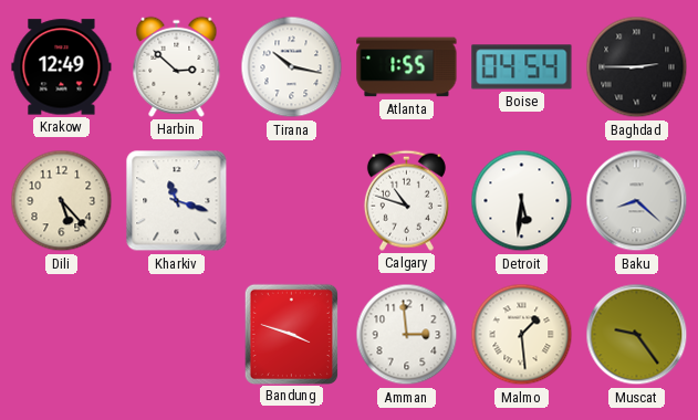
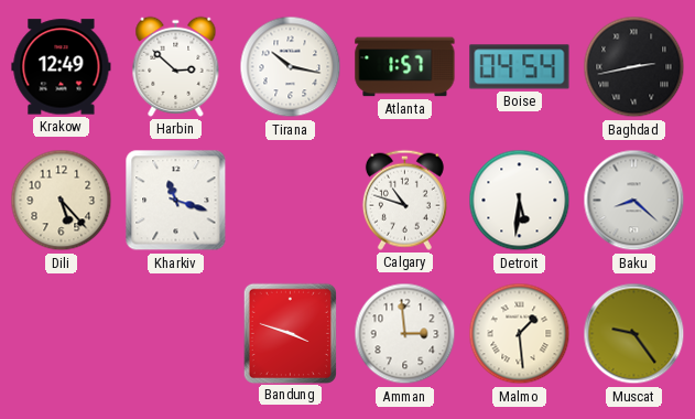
Atlanta: 1:55 -> 1:57
Baghdad: 2:45 -> 2:43
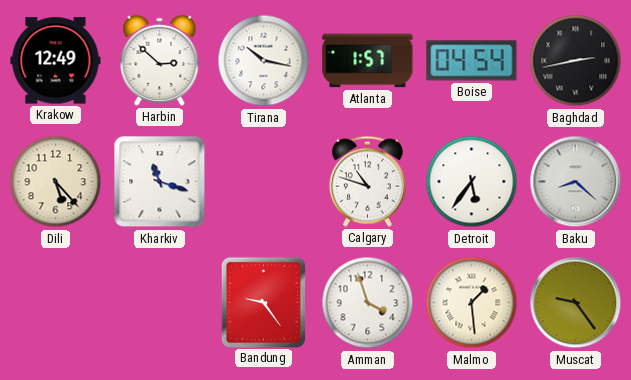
Detroit: 5:31 -> 5:36
Bandung: 3:48 -> 9:24
Amman: 2:59 -> 3:57
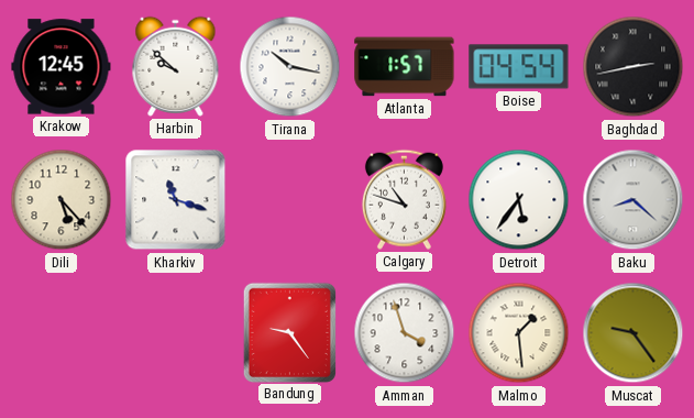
Krakow: 12:49 -> 12:45
Harbin: 2:52 -> 9:52
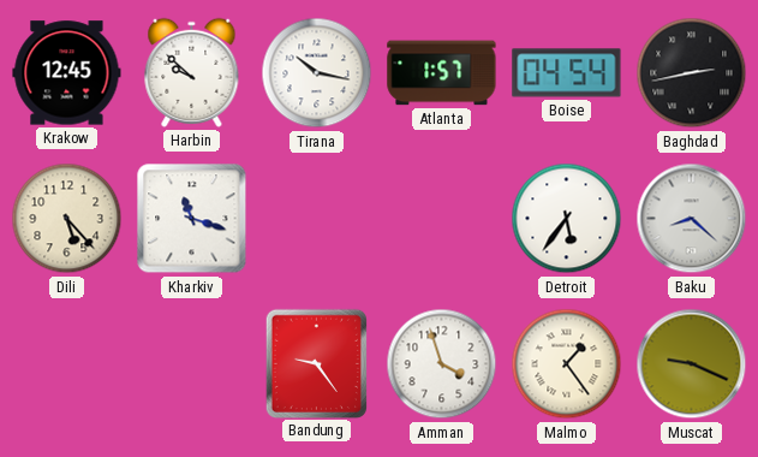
Calgary: 10:48 -> none
Malmo: 1:29 -> 1:24
Muscat: 9:24 -> 9:19
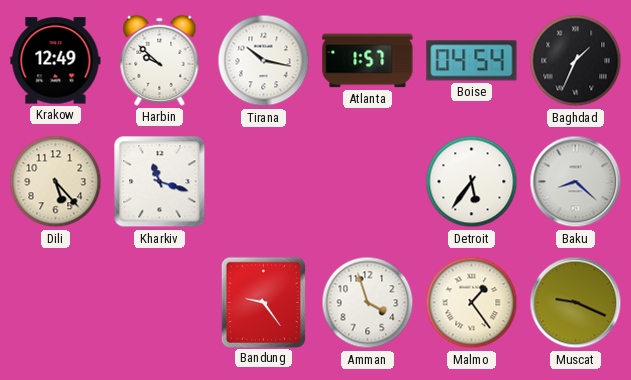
Krakow: 12:45 -> 12:49
Baghdad: 2:43 -> 1:34
